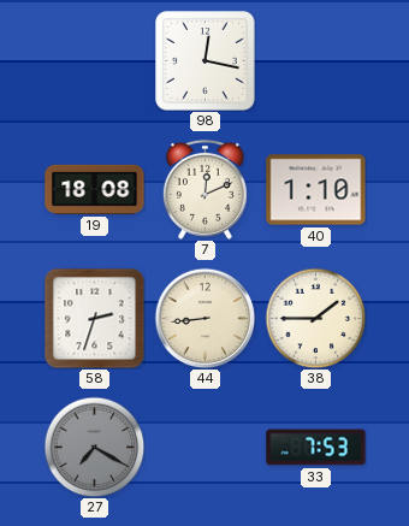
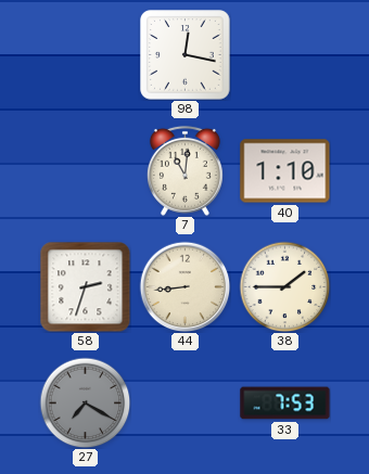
19: 18:08 -> none
7: 12:11 -> 11:01
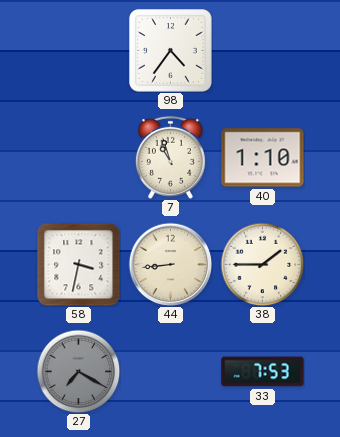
98: 12:17 -> 4:36
7: 11:01 -> 10:57
58: 2:33 -> 3:32
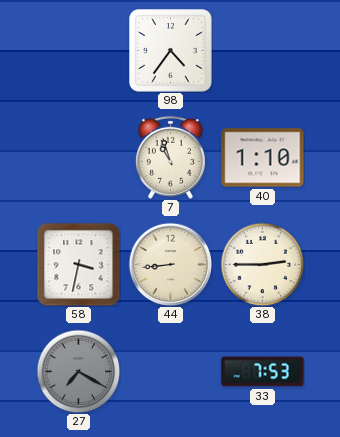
38: 1:45 -> 2:45
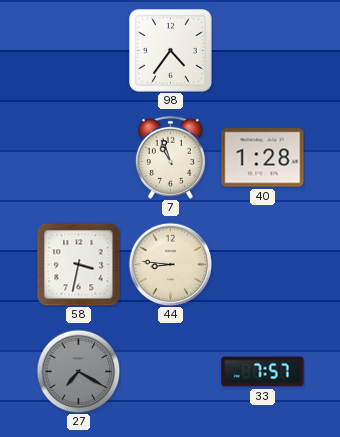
40: 1:10 -> 1:28
44: 8:44 -> 8:46
38: 2:45 -> none
33: 7:53 -> 7:57
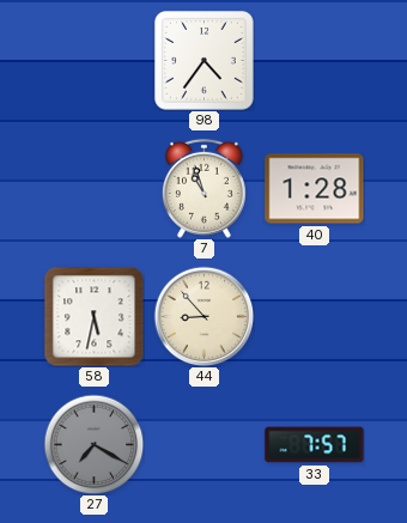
58: 3:32 -> 5:32
44: 8:46 -> 8:53
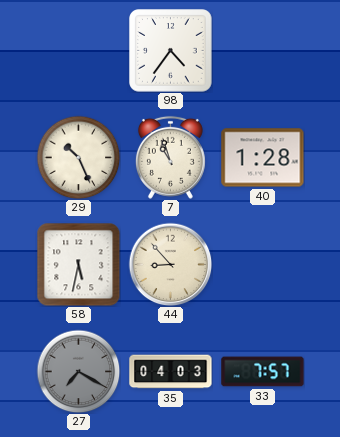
29: none -> 10:26
35: none -> 04:03
